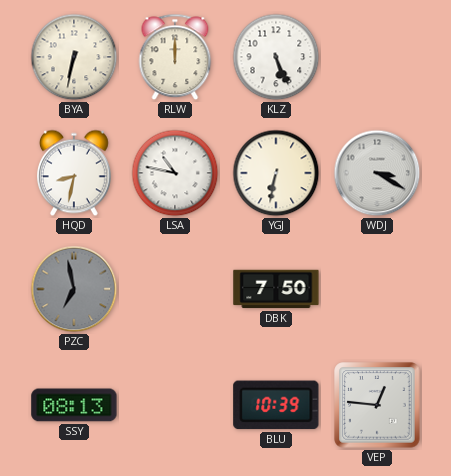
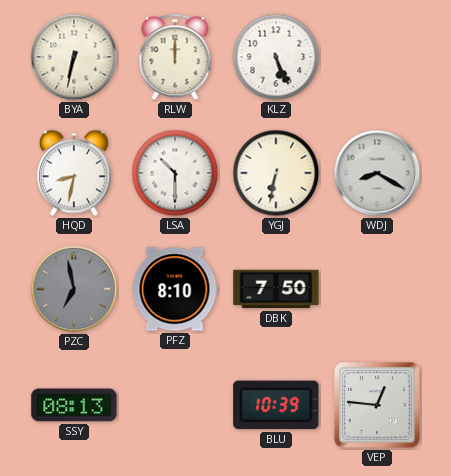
LSA: 10:47 -> 10:30
WDJ: 3:20 -> 8:20
PFZ: none -> 8:10
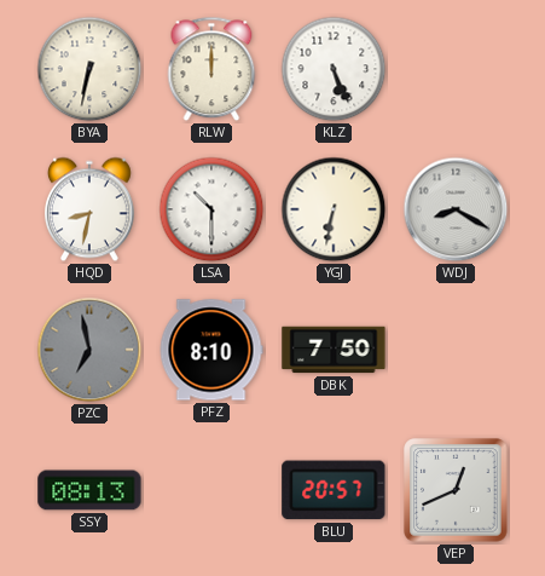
BLU: 10:39 -> 20:57
VEP: 12:46 -> 12:41
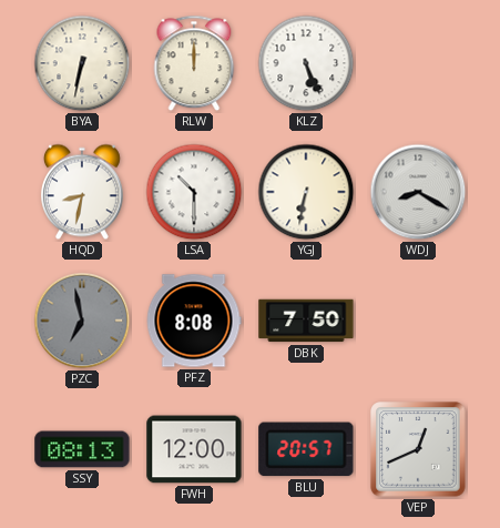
PFZ: 8:10 -> 8:08
FWH: none -> 12:00
